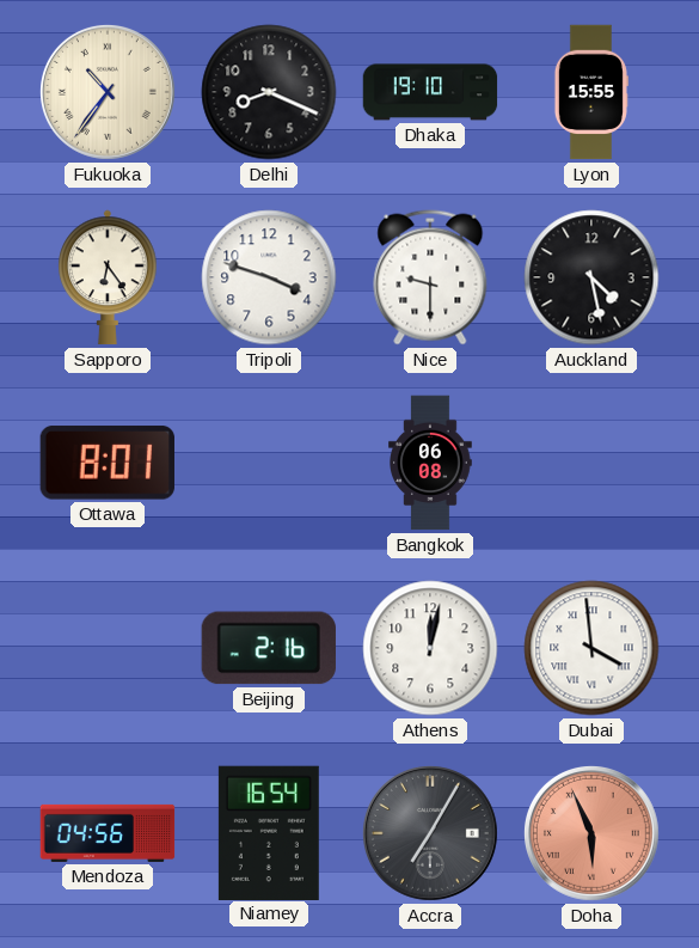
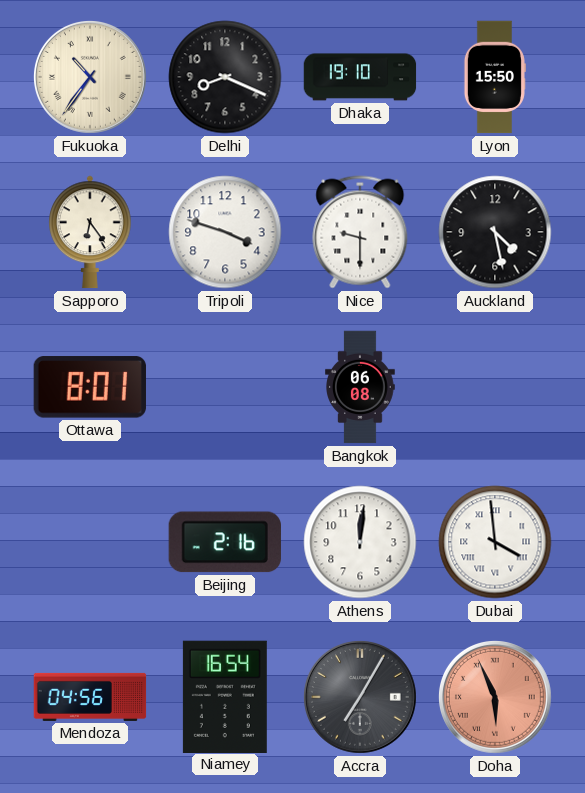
Lyon: 15:55 -> 15:50
Athens: 12:02 -> 12:01
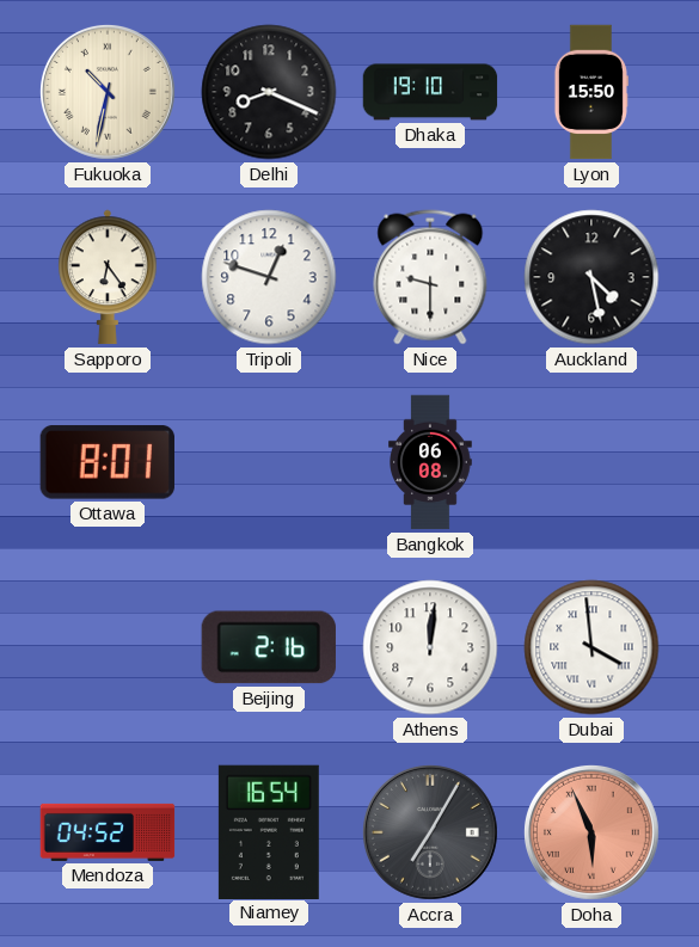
Fukuoka: 10:36 -> 10:32
Tripoli: 3:48 -> 12:48
Mendoza: 04:56 -> 04:52
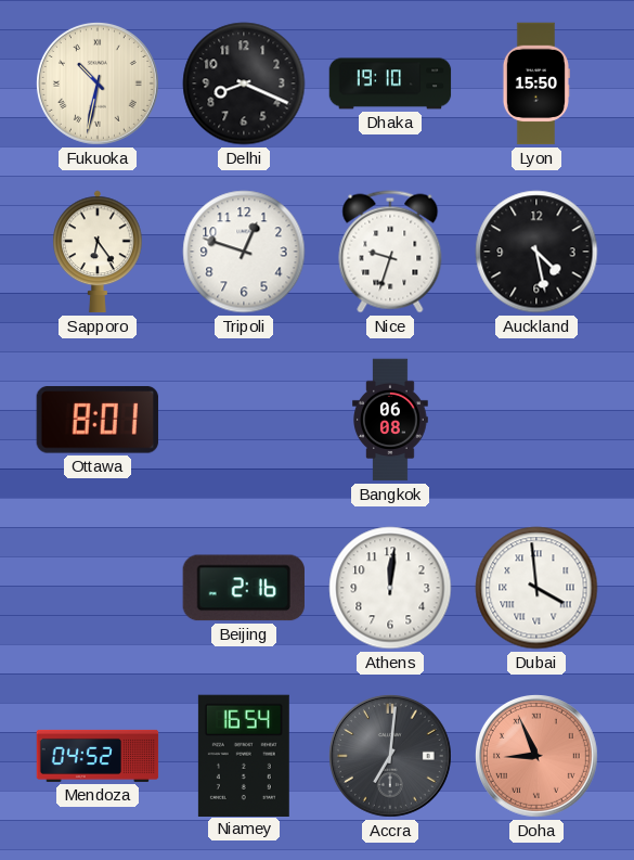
Nice: 9:30 -> 9:33
Accra: 7:05 -> 7:01
Doha: 5:56 -> 8:56
